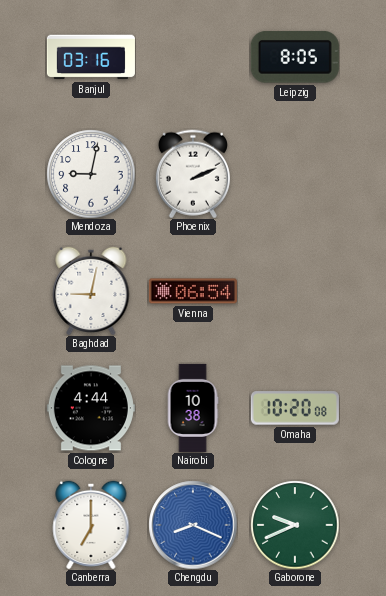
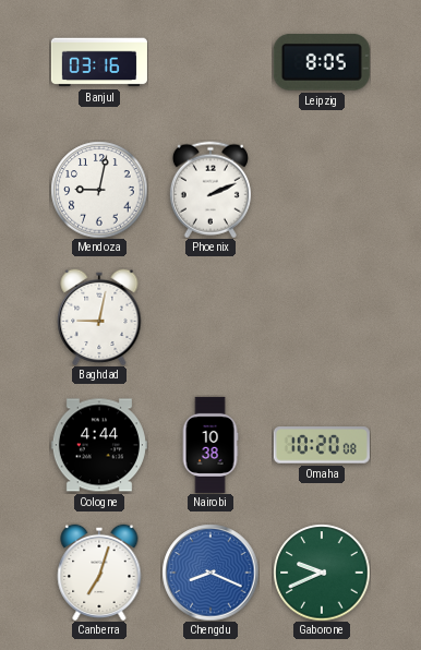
Vienna: 06:54 -> none
Canberra: 7:00 -> 7:03
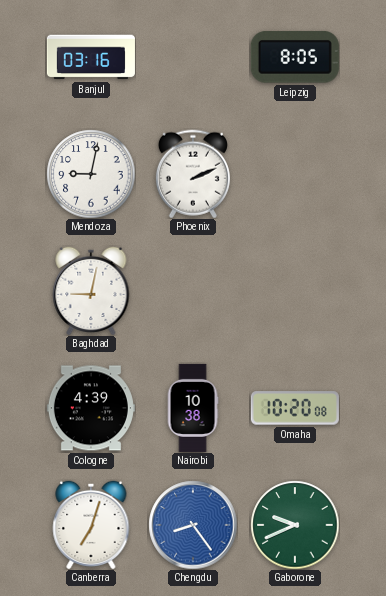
Cologne: 4:44 -> 4:39
Chengdu: 8:19 -> 8:24
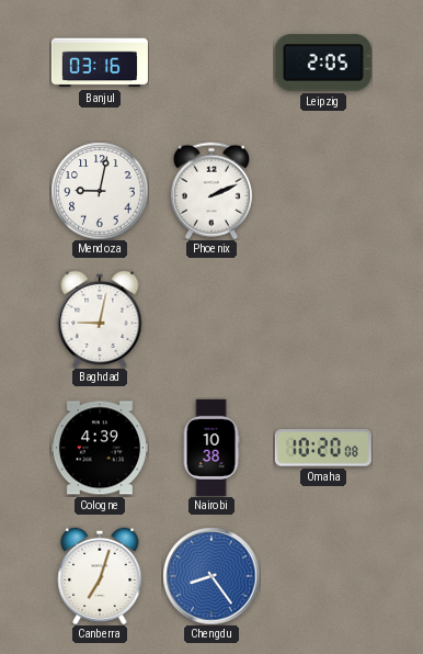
Leipzig: 8:05 -> 2:05
Gaborone: 9:41 -> none
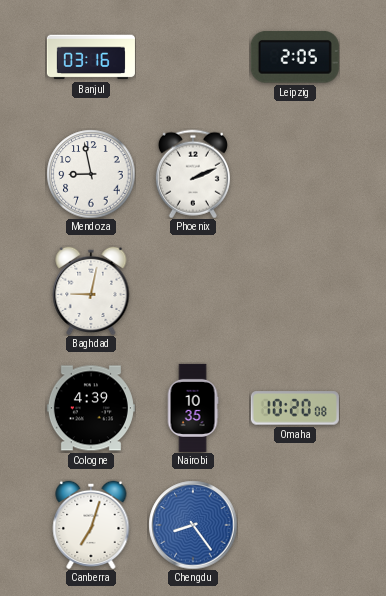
Mendoza: 9:02 -> 8:58
Nairobi: 10:38 -> 10:35
